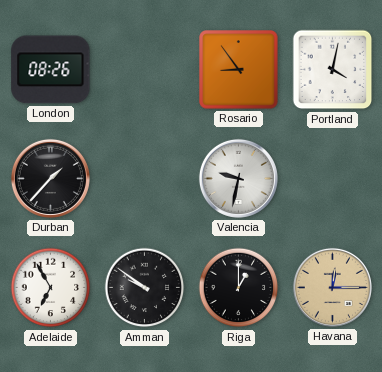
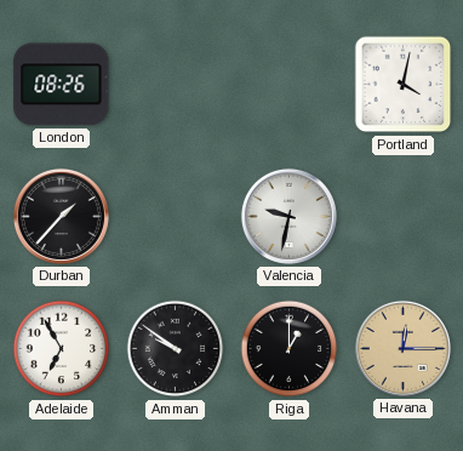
Rosario: 8:54 -> none
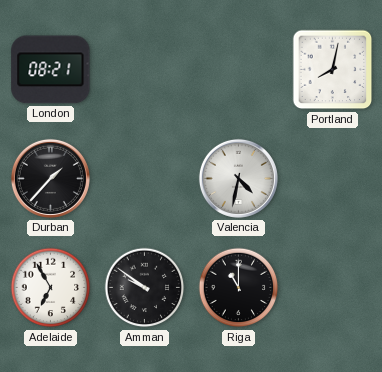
London: 08:26 -> 08:21
Portland: 4:02 -> 8:02
Valencia: 9:32 -> 4:32
Riga: 1:00 -> 11:00
Havana: 12:15 -> none
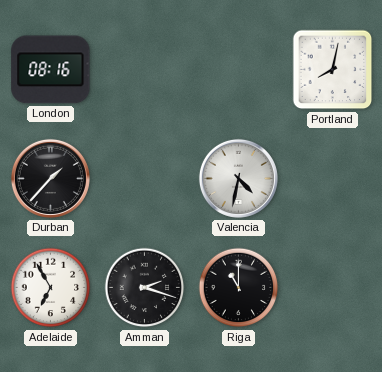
London: 08:21 -> 08:16
Amman: 9:51 -> 2:18
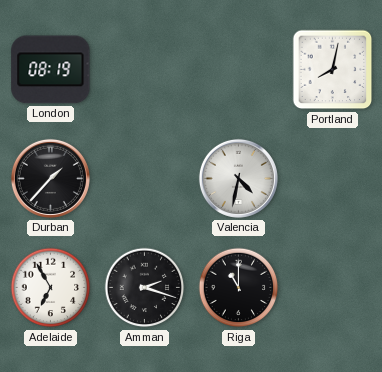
London: 08:16 -> 08:19
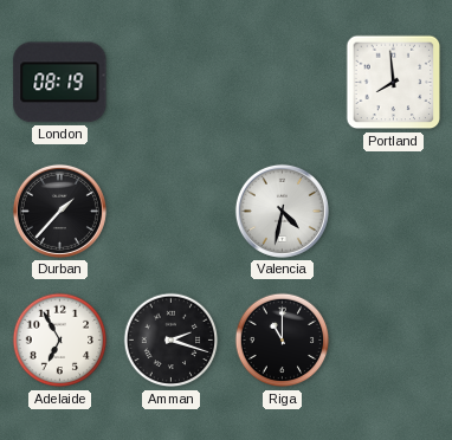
Portland: 8:02 -> 7:59
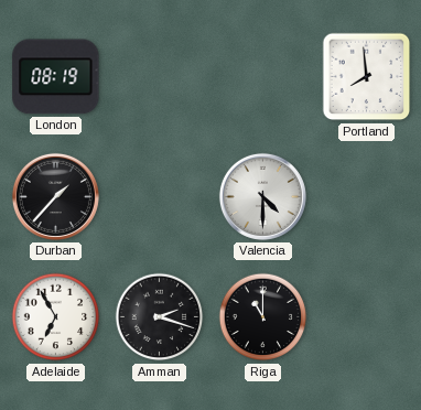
Valencia: 4:32 -> 4:30
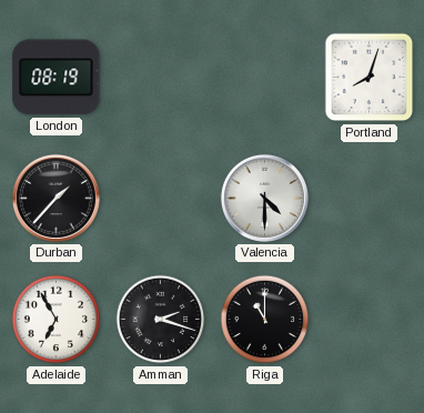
Portland: 7:59 -> 8:03
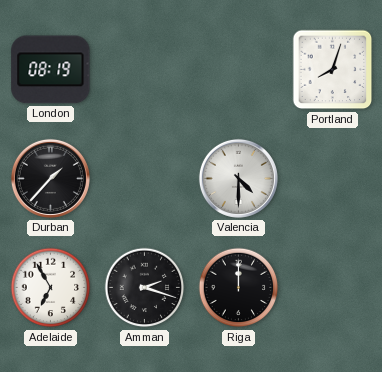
Riga: 11:00 -> 12:00
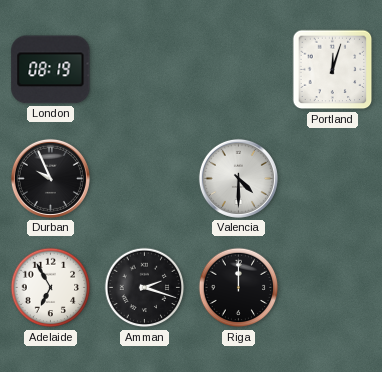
Portland: 8:03 -> 12:03
Durban: 1:37 -> 9:56
